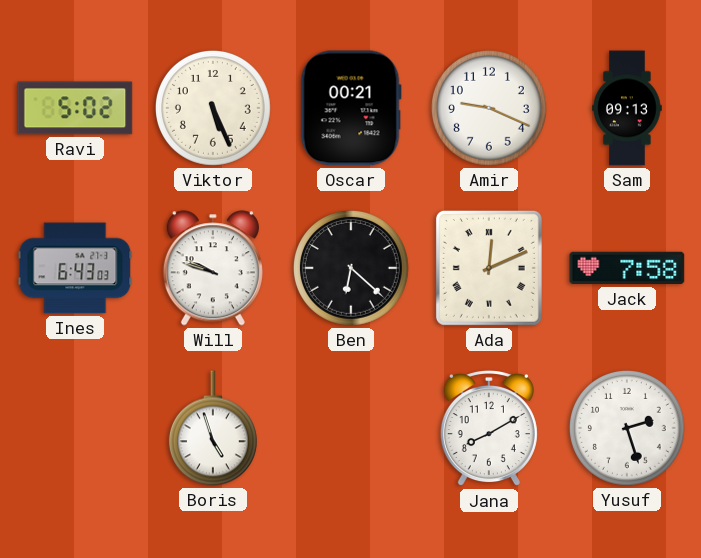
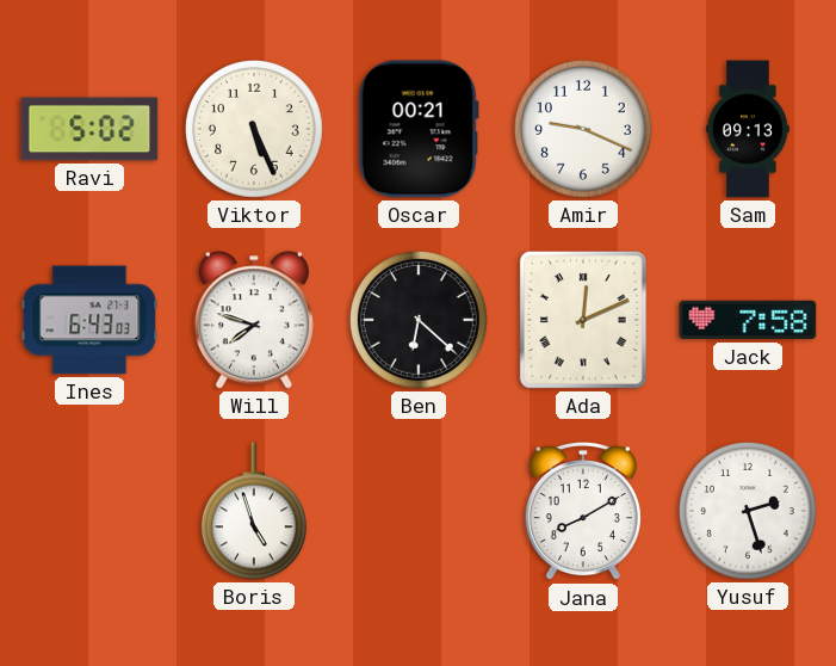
Will: 9:48 -> 7:48
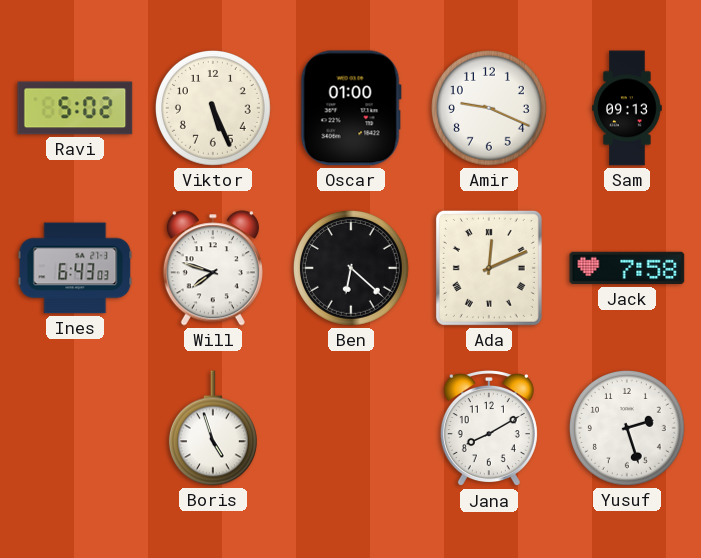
Oscar: 00:21 -> 01:00
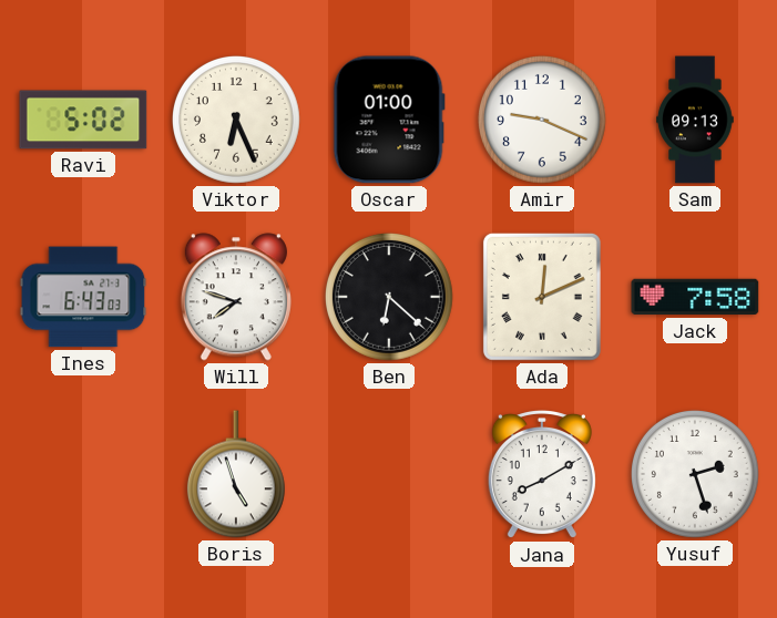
Viktor: 5:26 -> 6:26
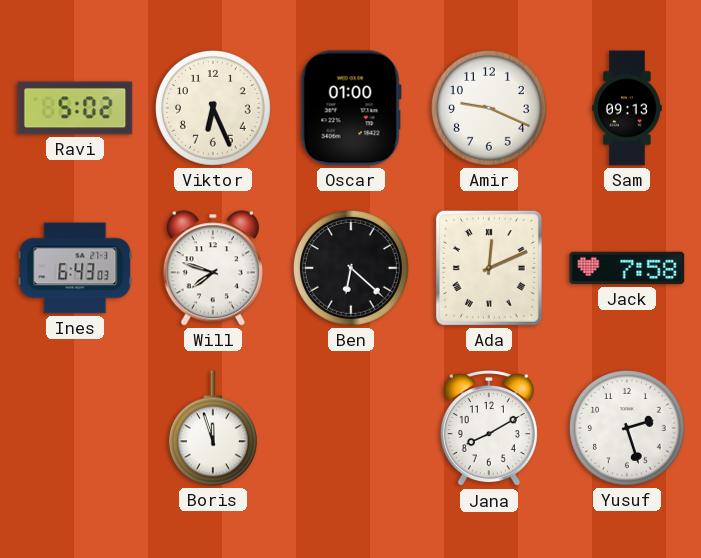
Boris: 4:57 -> 11:57
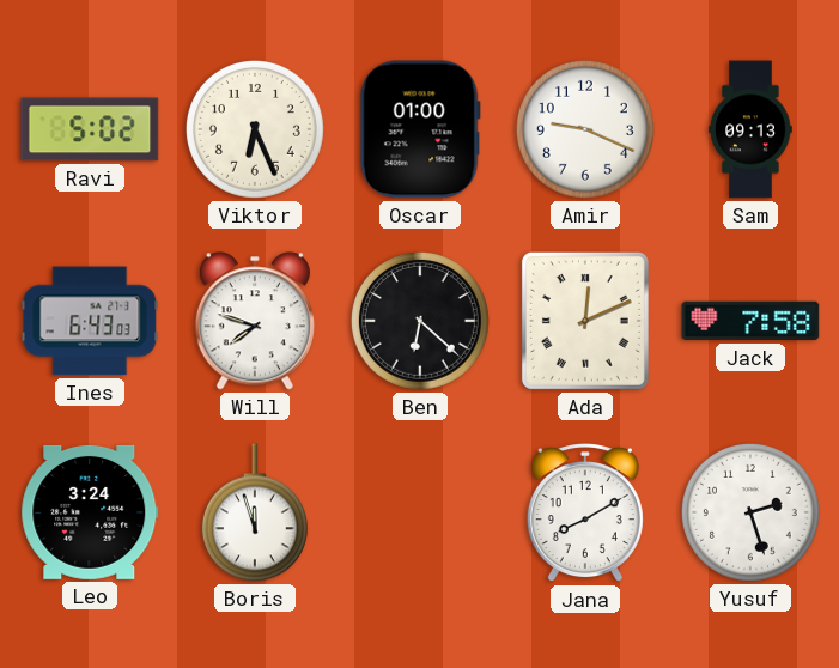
Leo: none -> 3:24
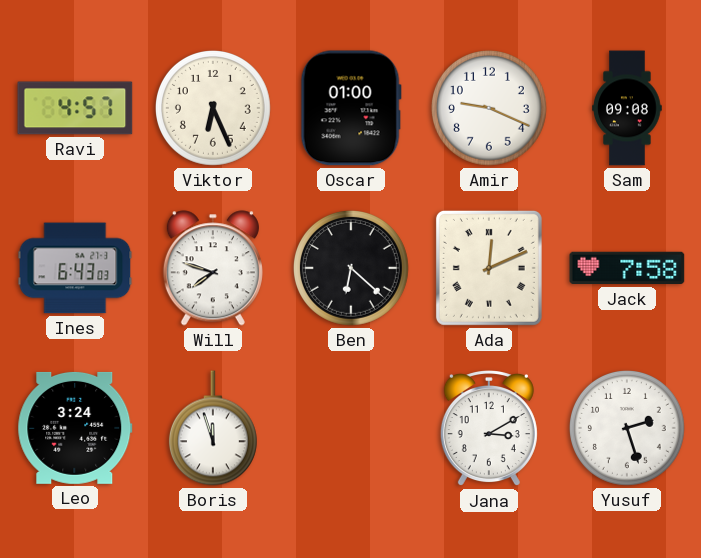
Ravi: 5:02 -> 4:57
Sam: 09:13 -> 09:08
Jana: 8:10 -> 3:10
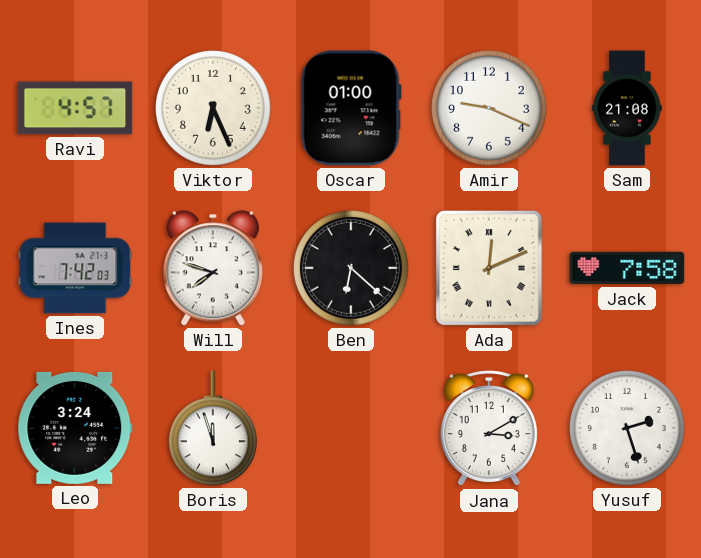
Sam: 09:08 -> 21:08
Ines: 6:43 -> 7:42
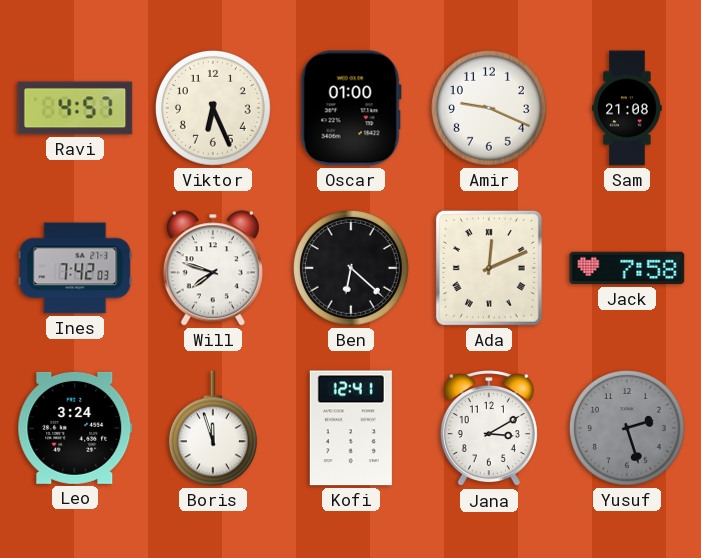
Kofi: none -> 12:41
Yusuf dial: white -> grey
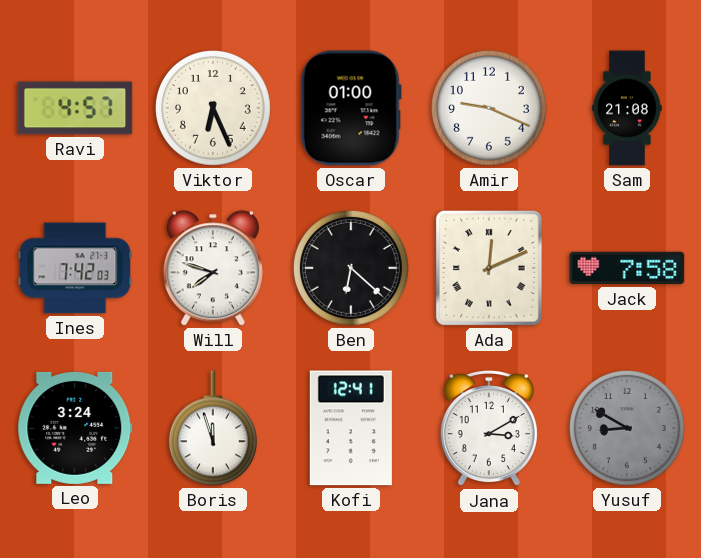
Yusuf: 2:27 -> 8:50
